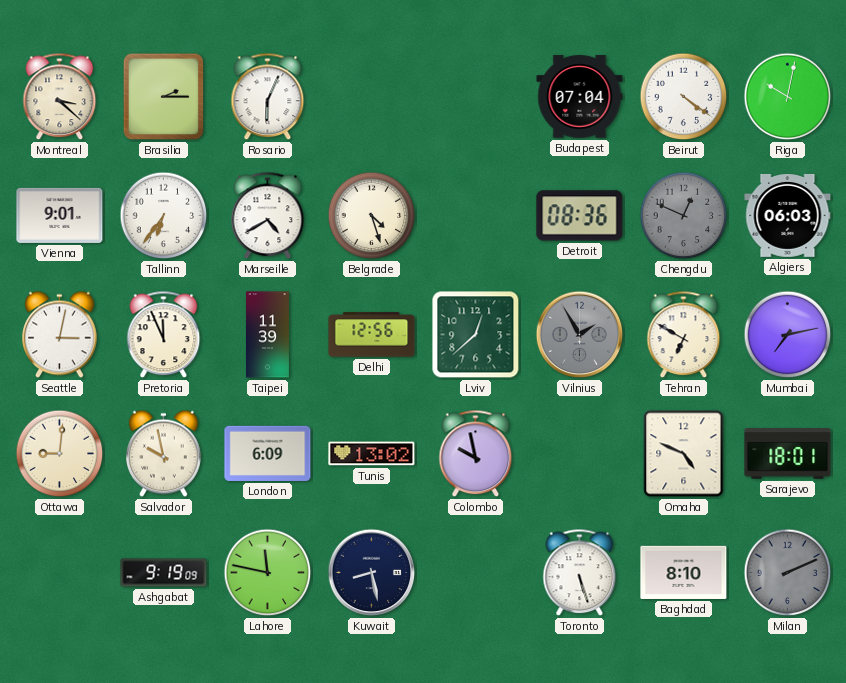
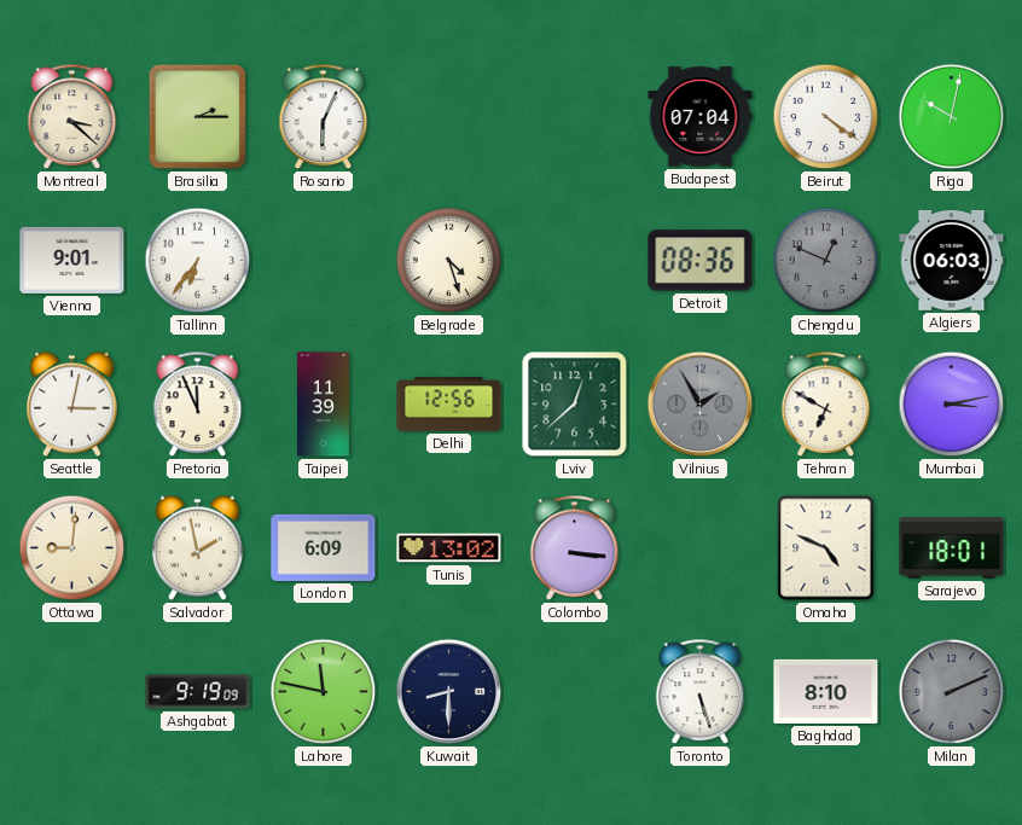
Marseille: 4:40 -> none
Mumbai: 7:13 -> 3:13
Salvador: 9:58 -> 1:58
Colombo: 9:58 -> 3:16
Kuwait: 8:28 -> 8:30
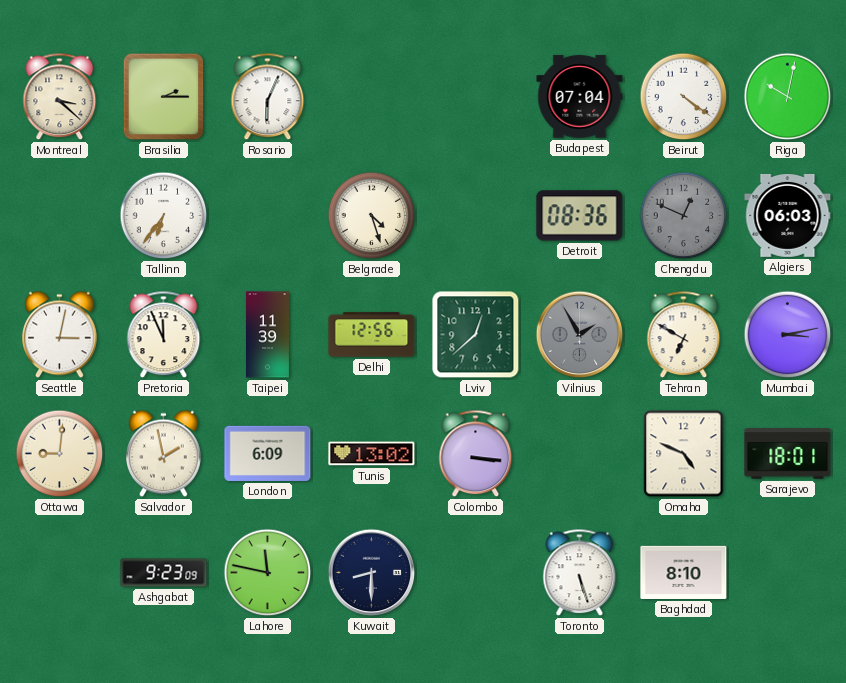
Vienna: 9:01 -> none
Ashgabat: 9:19 -> 9:23
Milan: 2:11 -> none
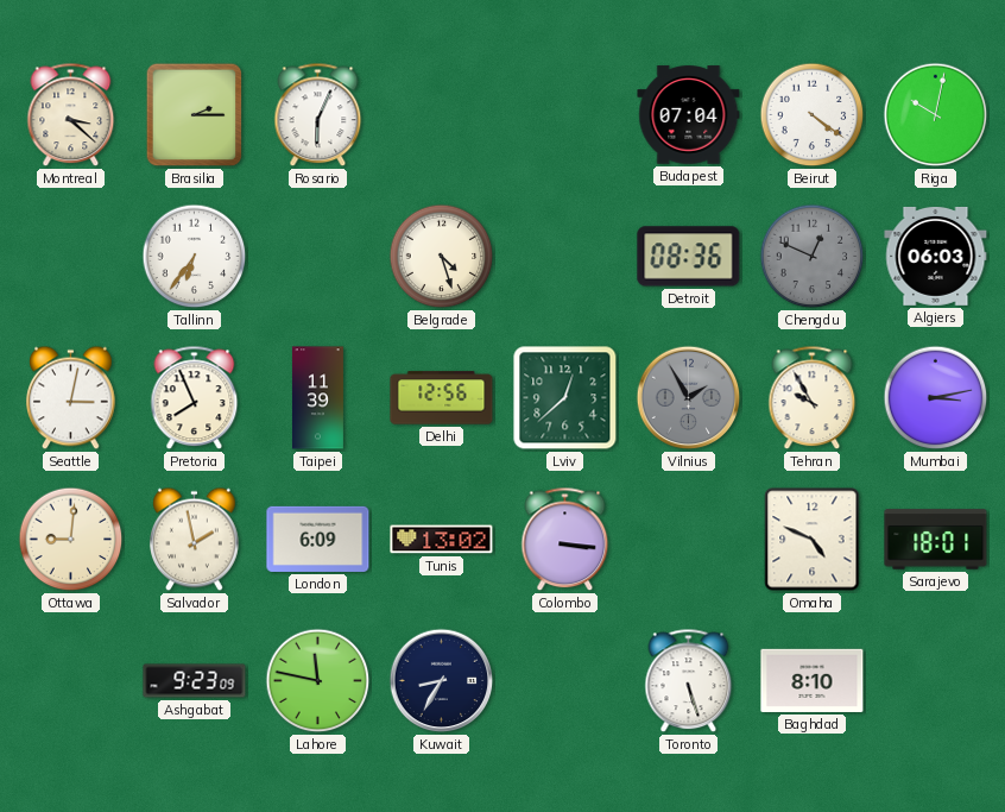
Pretoria: 11:56 -> 7:56
Tehran: 6:50 -> 9:55
Kuwait: 8:30 -> 8:35
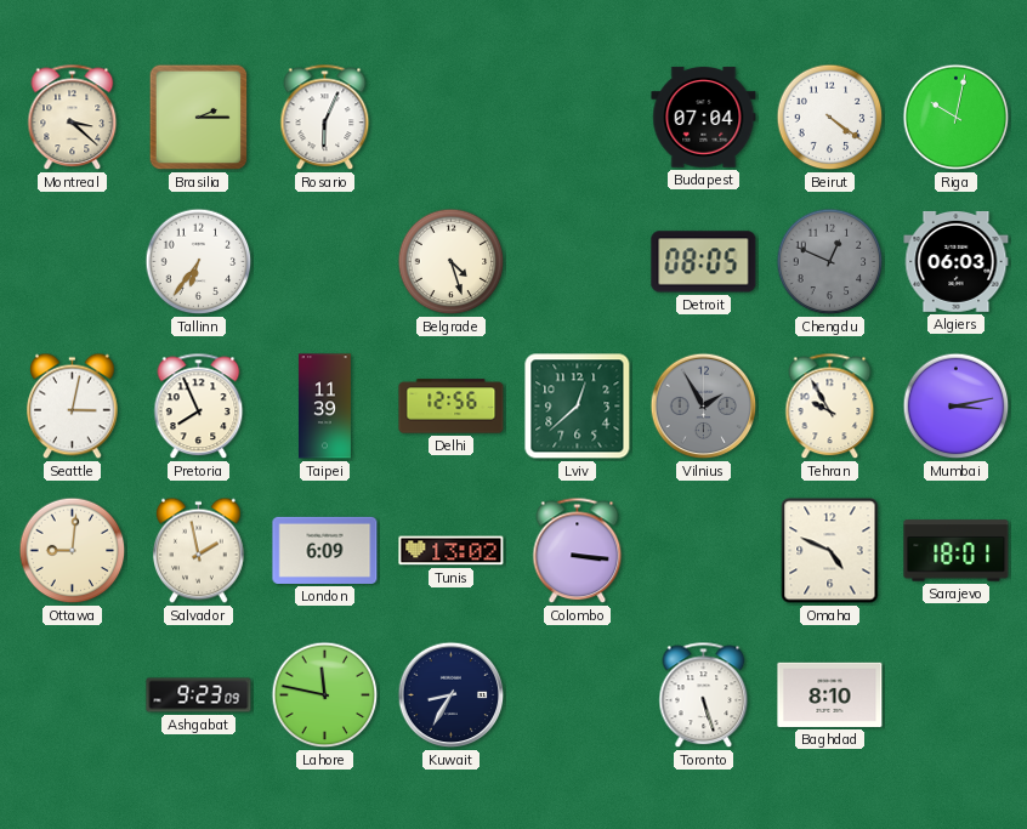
Detroit: 08:36 -> 08:05
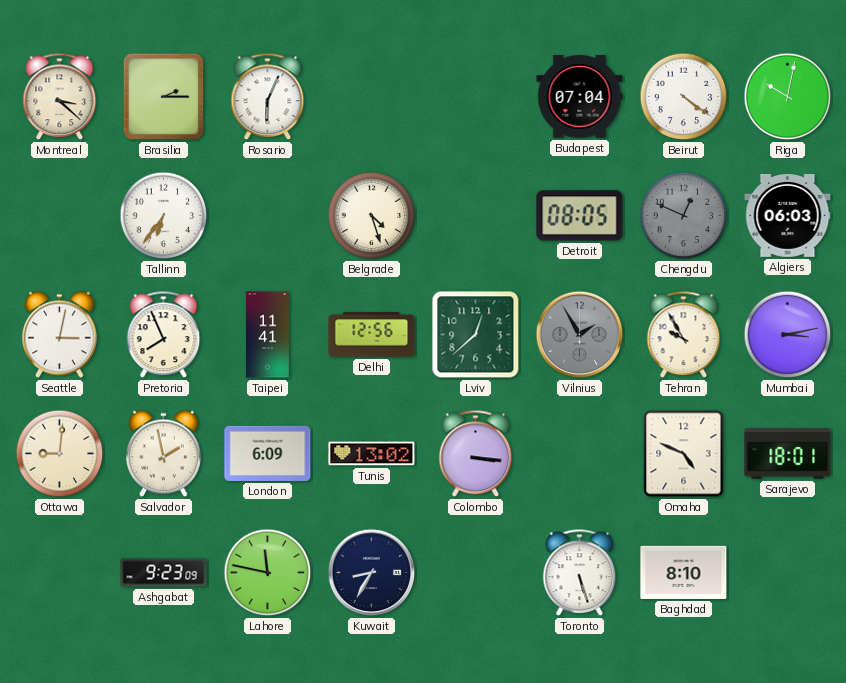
Taipei: 11:39 -> 11:41
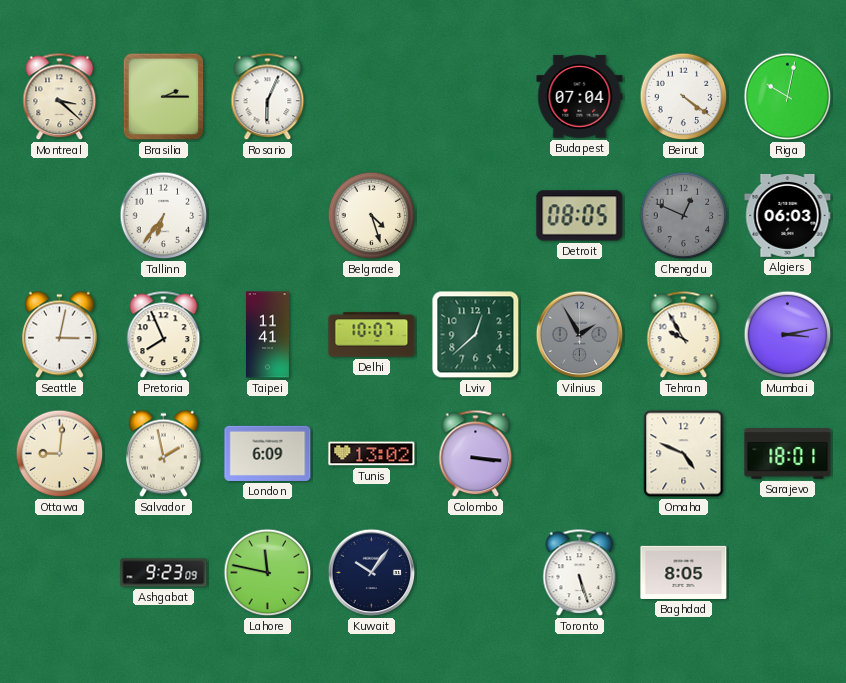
Delhi: 12:56 -> 10:07
Kuwait: 8:35 -> 10:06
Baghdad: 8:10 -> 8:05
